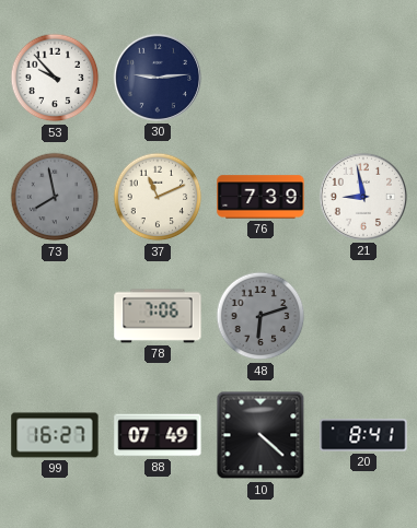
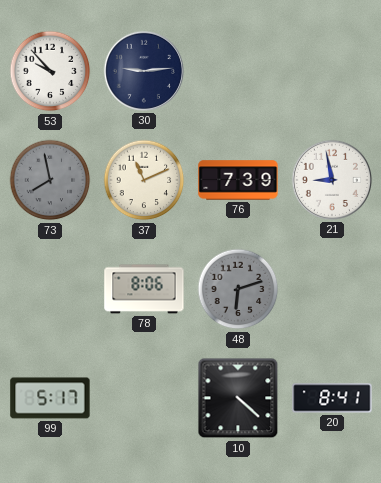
78: 7:06 -> 8:06
99: 16:27 -> 5:17
88: 07:49 -> none
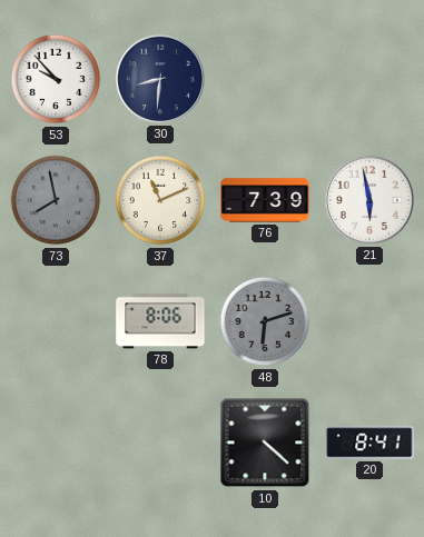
30: 9:14 -> 8:31
21: 8:58 -> 5:58
99: 5:17 -> none
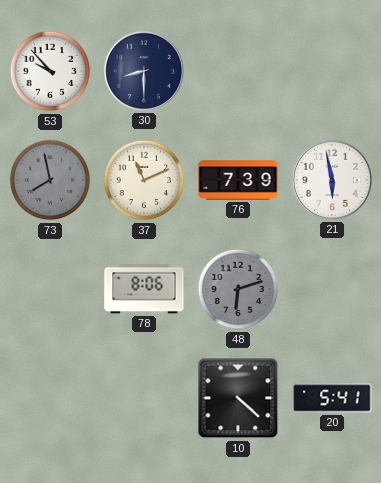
30: 8:31 -> 8:30
20: 8:41 -> 5:41
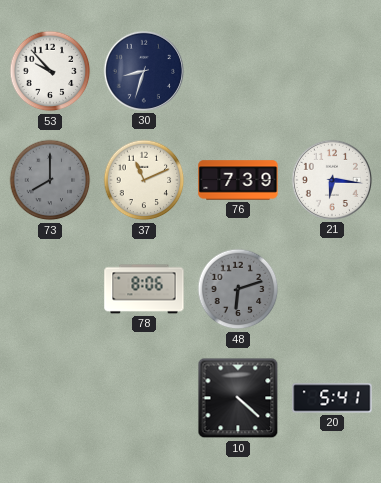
30: 8:30 -> 8:33
73: 7:58 -> 8:00
21: 5:58 -> 6:16
